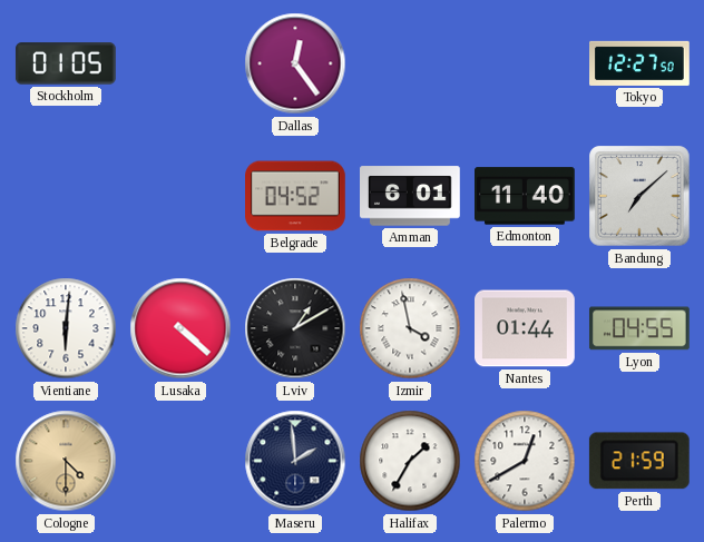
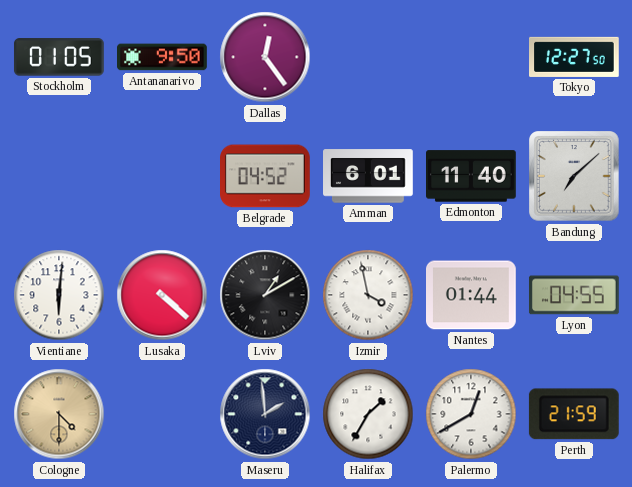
Antananarivo: none -> 9:50
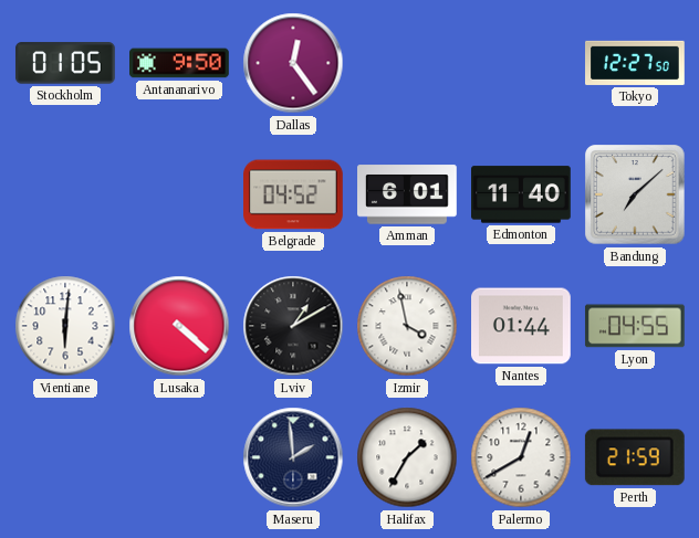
Cologne: 4:30 -> none
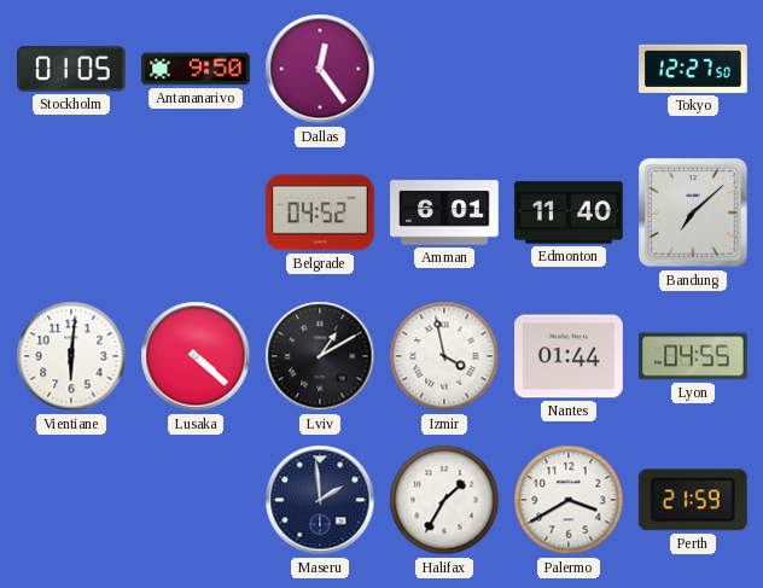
Palermo: 12:40 -> 3:40
